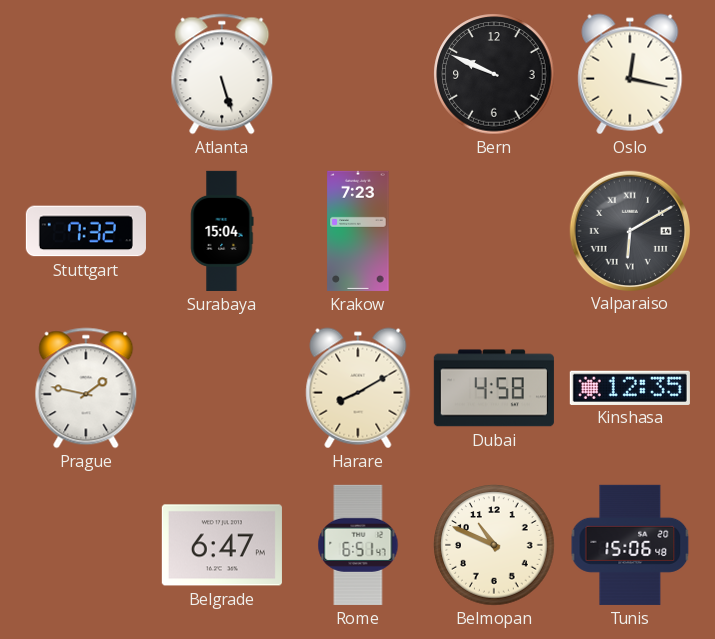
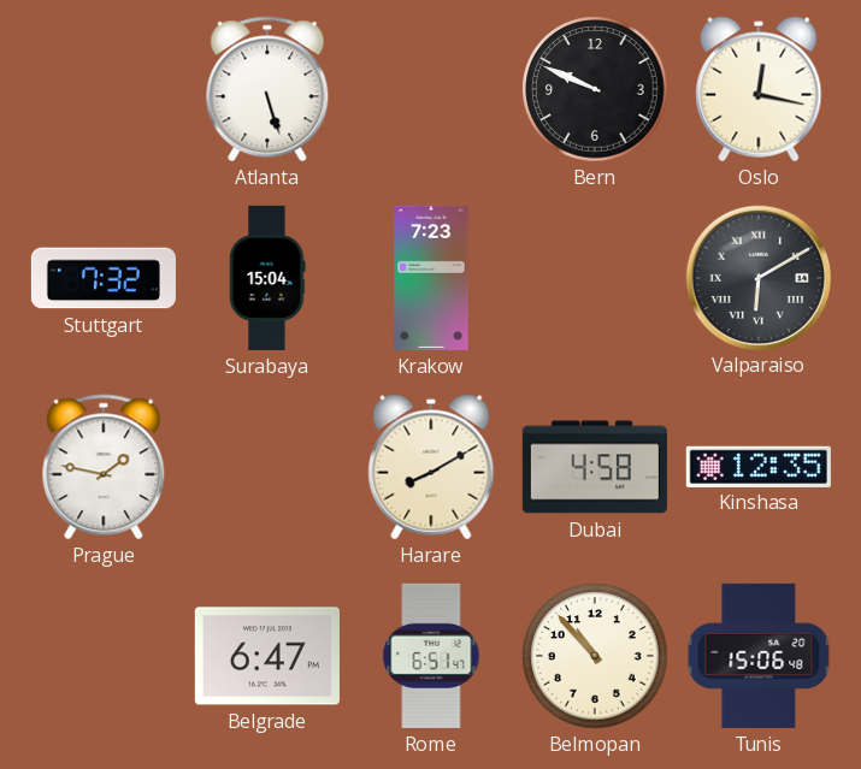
Belmopan: 10:49 -> 10:53
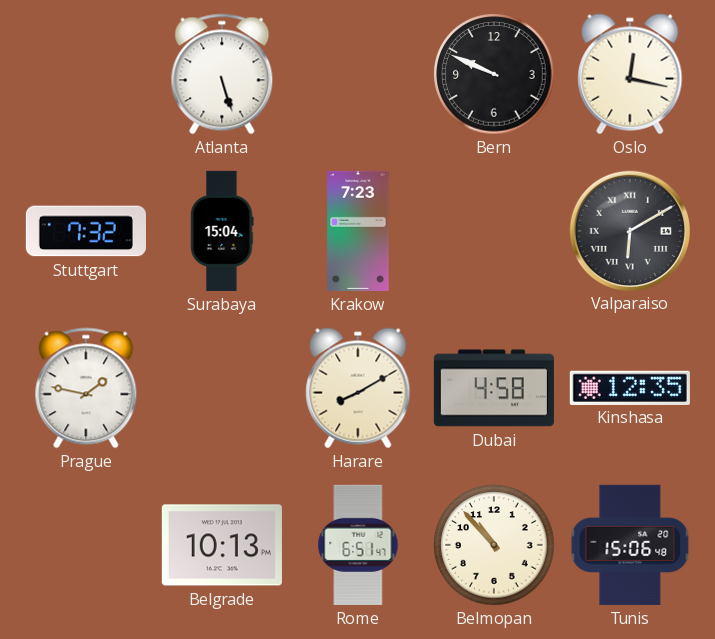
Belgrade: 6:47 -> 10:13
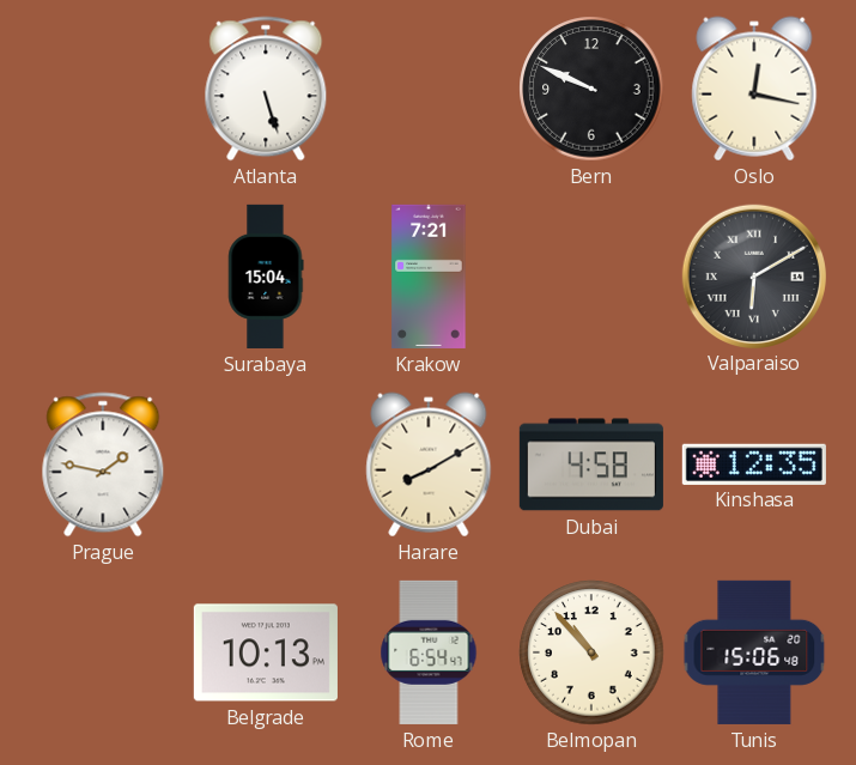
Stuttgart: 7:32 -> none
Krakow: 7:23 -> 7:21
Rome: 6:51 -> 6:54
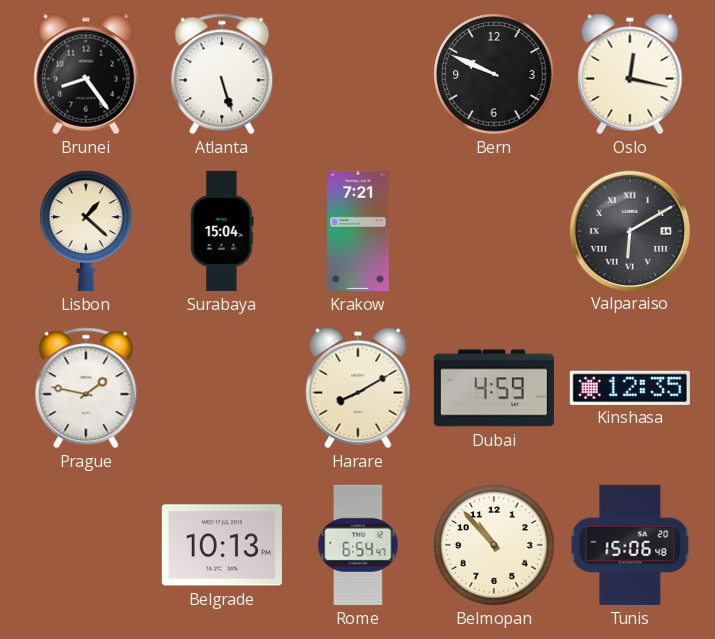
Brunei: none -> 8:24
Lisbon: none -> 1:22
Dubai: 4:58 -> 4:59
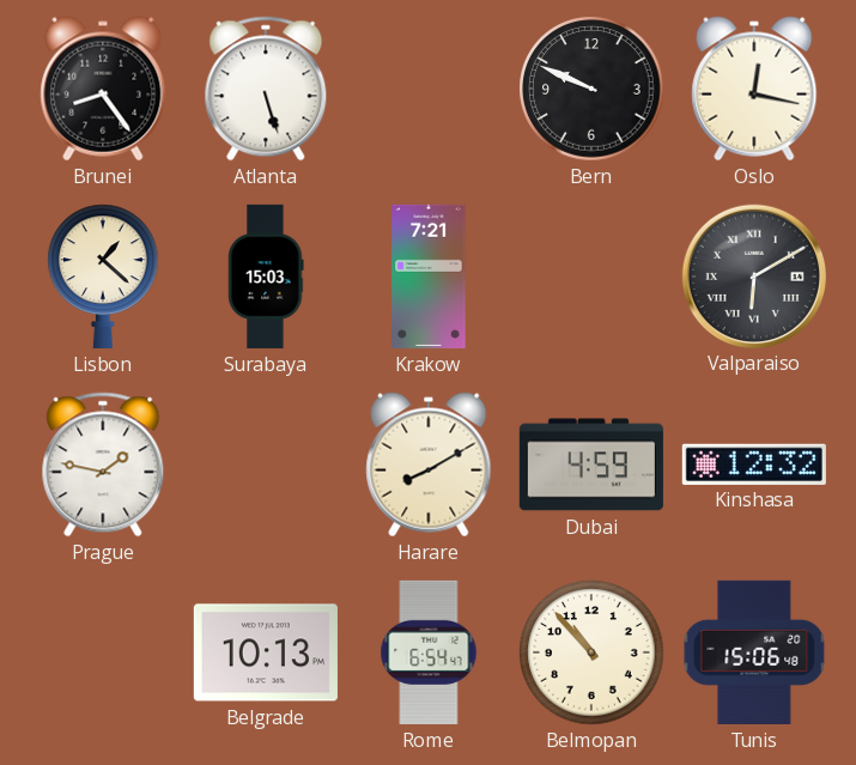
Surabaya: 15:04 -> 15:03
Kinshasa: 12:35 -> 12:32
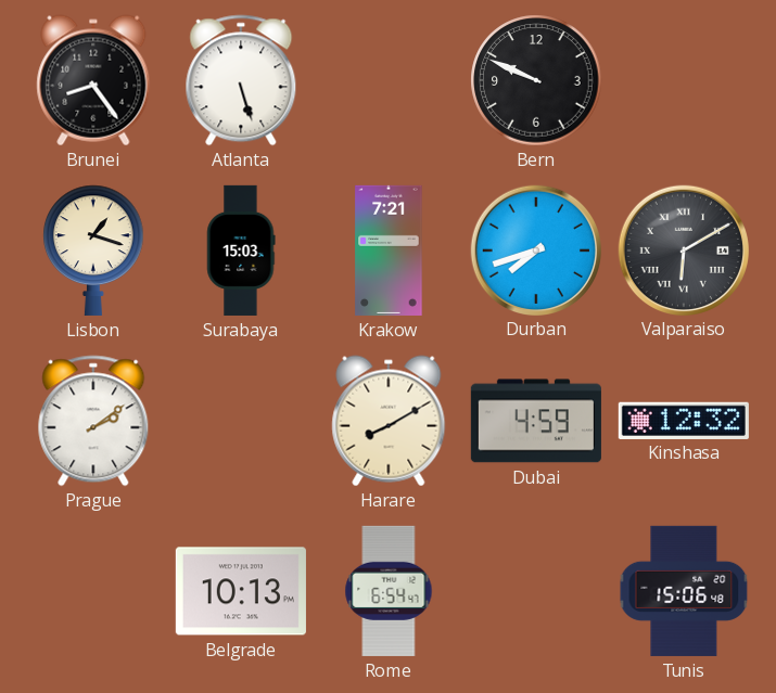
Oslo: 12:17 -> none
Lisbon: 1:22 -> 1:18
Durban: none -> 7:42
Prague: 1:47 -> 2:09
Belmopan: 10:53 -> none
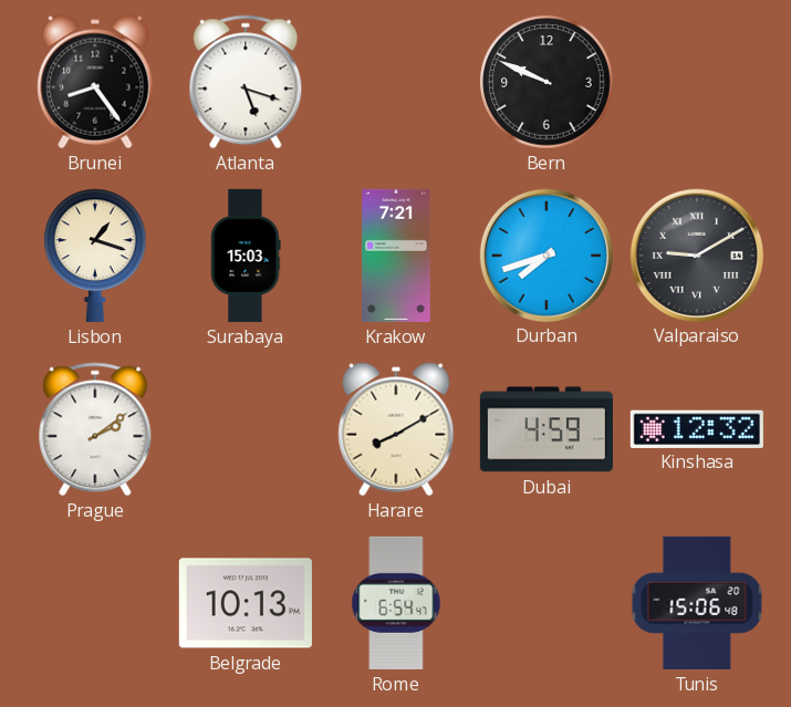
Atlanta: 5:27 -> 5:18
Valparaiso: 6:10 -> 9:10
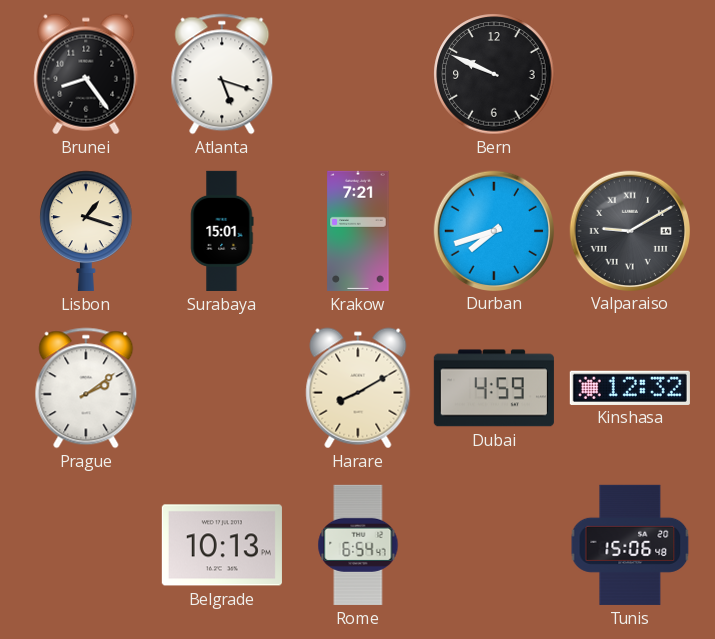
Surabaya: 15:03 -> 15:01
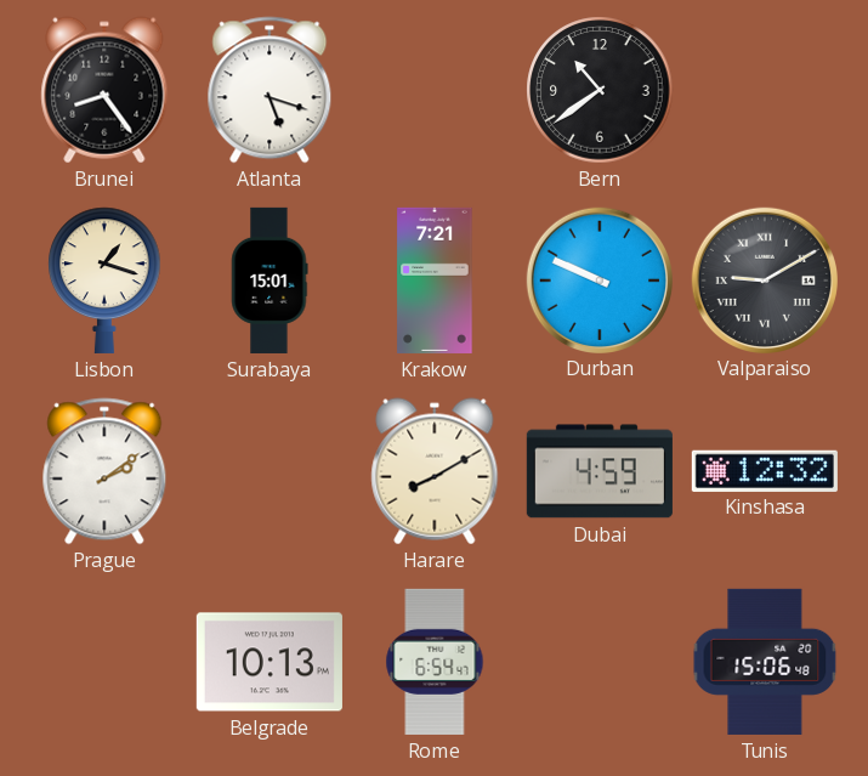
Bern: 9:49 -> 10:39
Durban: 7:42 -> 9:49
